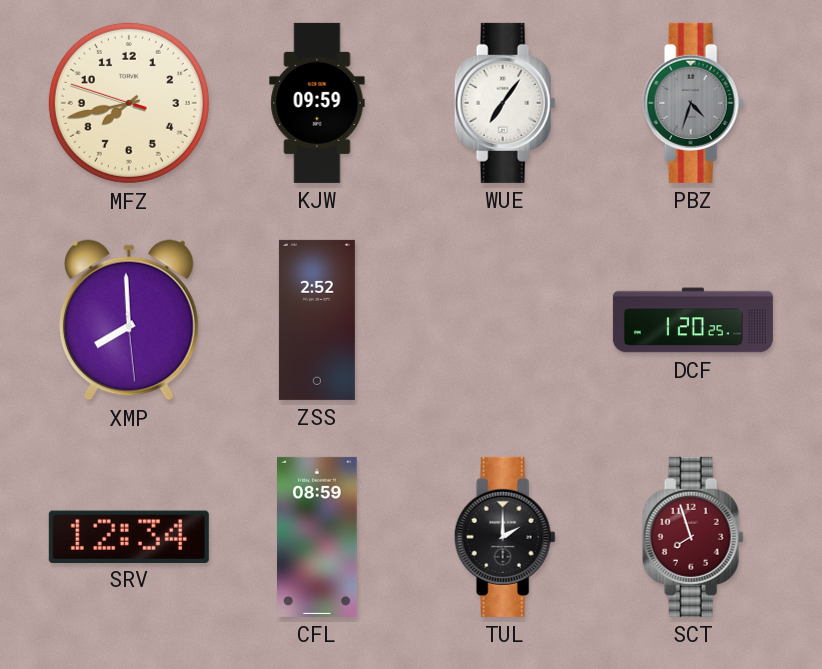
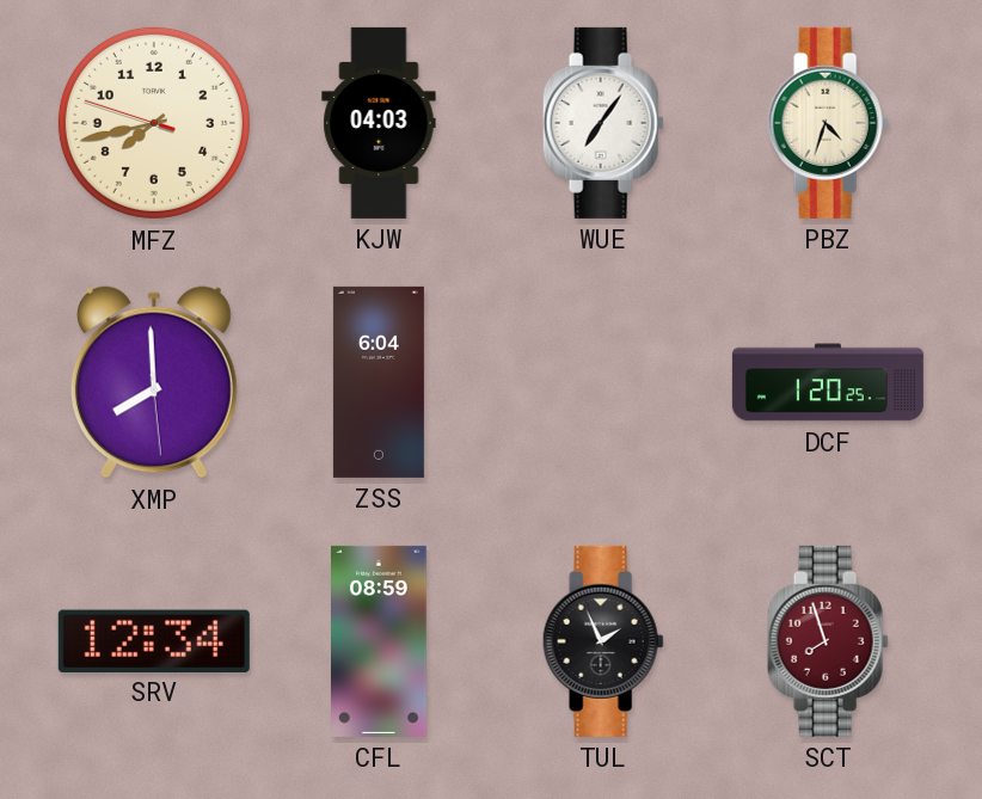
KJW: 09:59 -> 04:03
PBZ dial: grey -> cream
ZSS: 2:52 -> 6:04
TUL: 2:00 -> 1:56
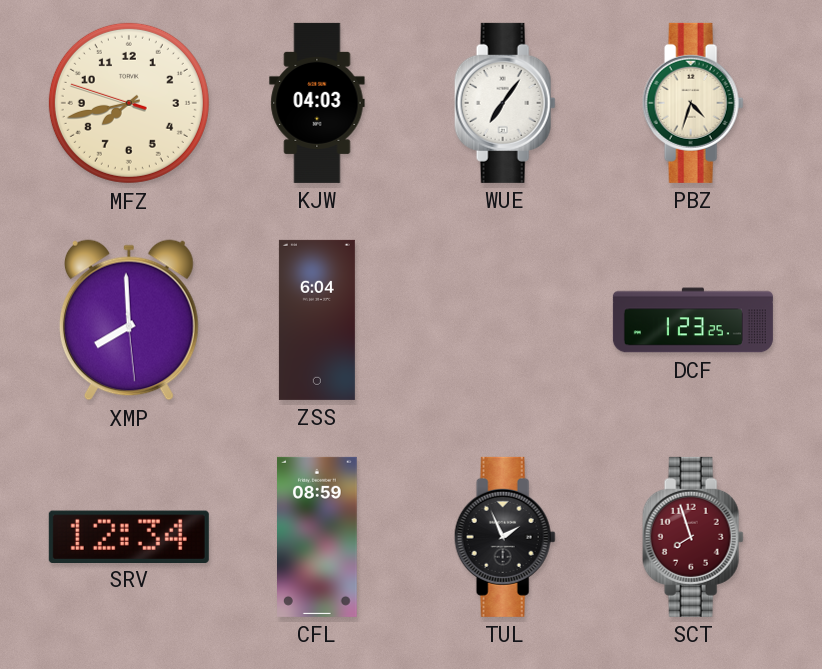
DCF: 1:20 -> 1:23
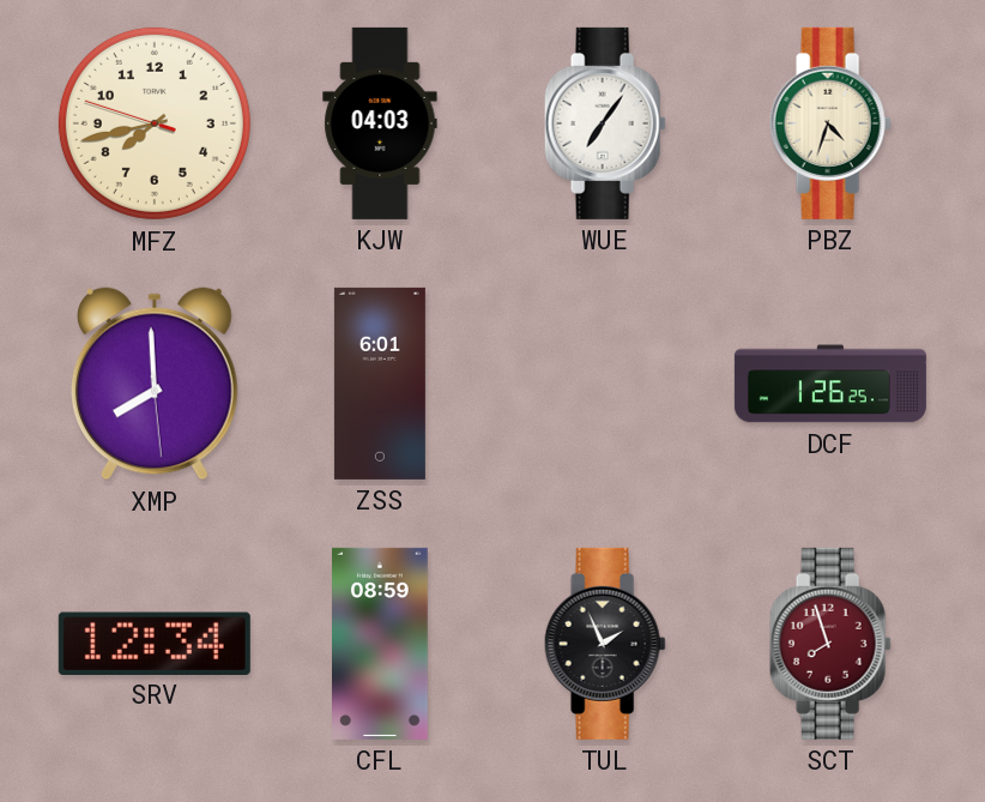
ZSS: 6:04 -> 6:01
DCF: 1:23 -> 1:26
